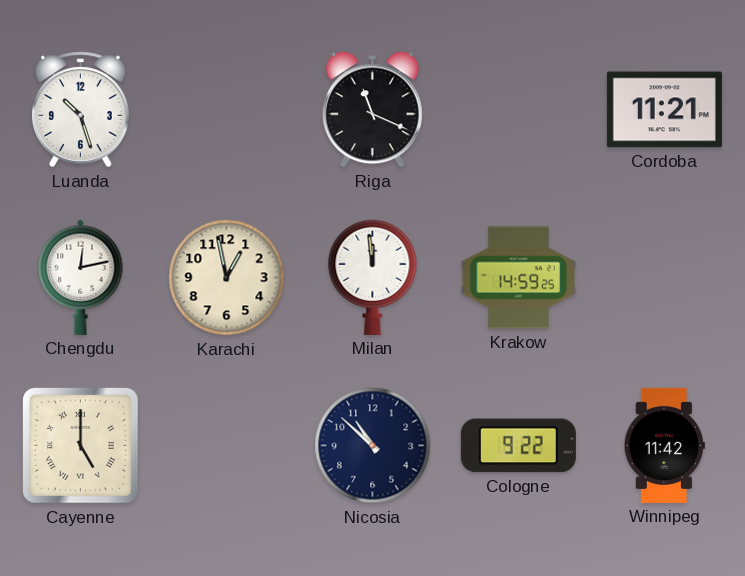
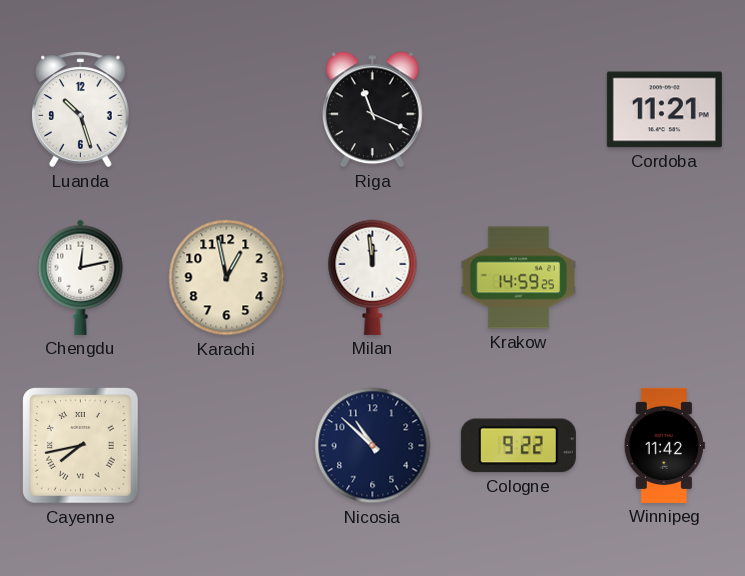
Cayenne: 5:00 -> 7:43
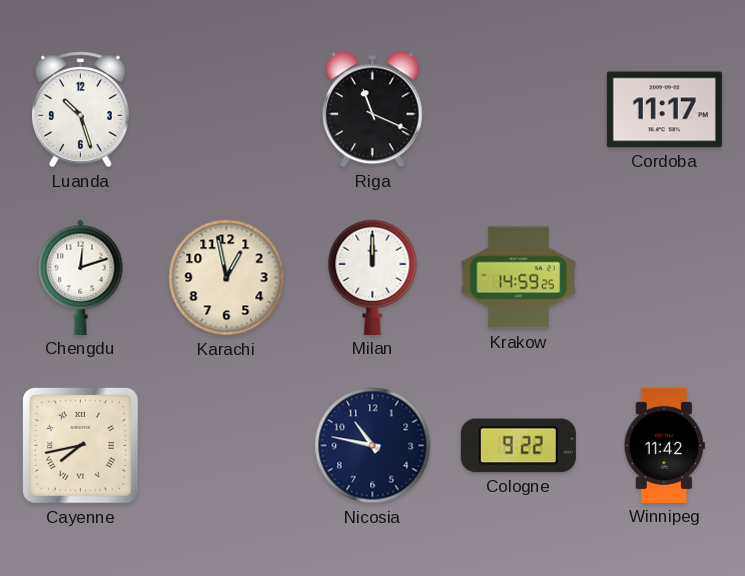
Cordoba: 11:21 -> 11:17
Chengdu: 12:13 -> 12:12
Milan: 11:59 -> 12:00
Nicosia: 10:52 -> 10:47
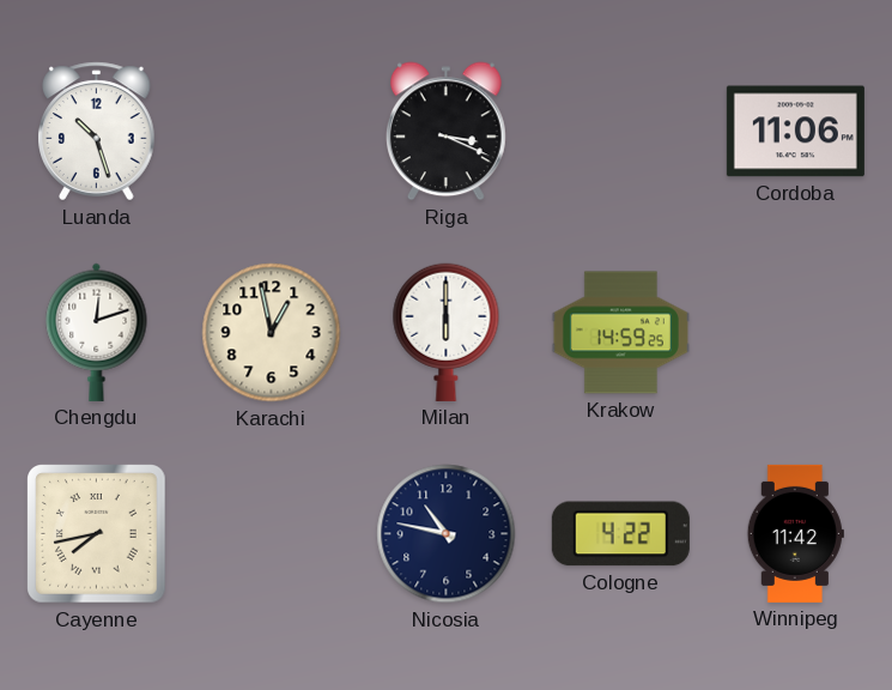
Riga: 11:19 -> 3:19
Cordoba: 11:17 -> 11:06
Milan: 12:00 -> 6:00
Cologne: 9:22 -> 4:22
